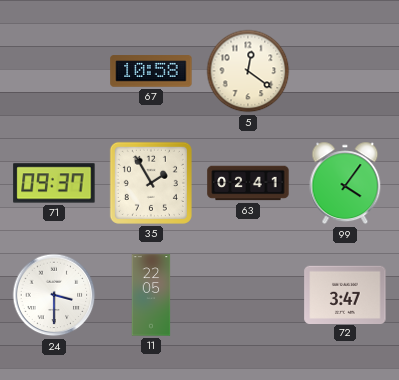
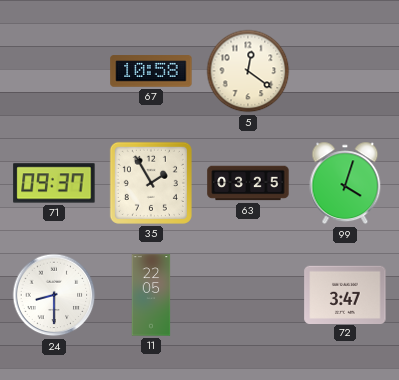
63: 02:41 -> 03:25
99: 4:06 -> 4:03
24: 3:30 -> 8:30
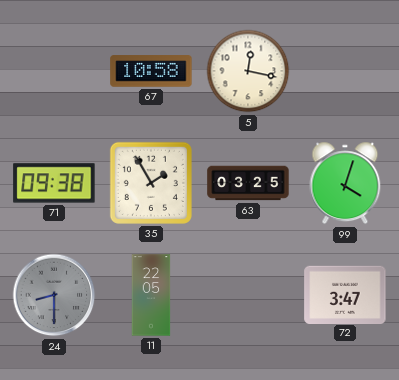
5: 12:21 -> 12:17
71: 09:37 -> 09:38
24 dial: white -> grey
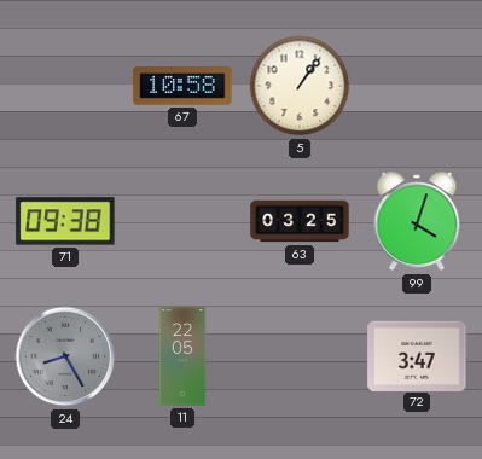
5: 12:17 -> 1:06
35: 1:55 -> none
24: 8:30 -> 8:25
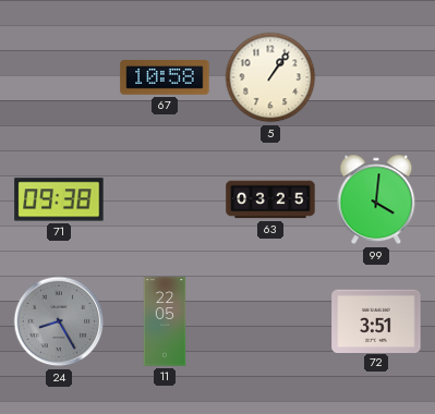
99: 4:03 -> 4:01
72: 3:47 -> 3:51
